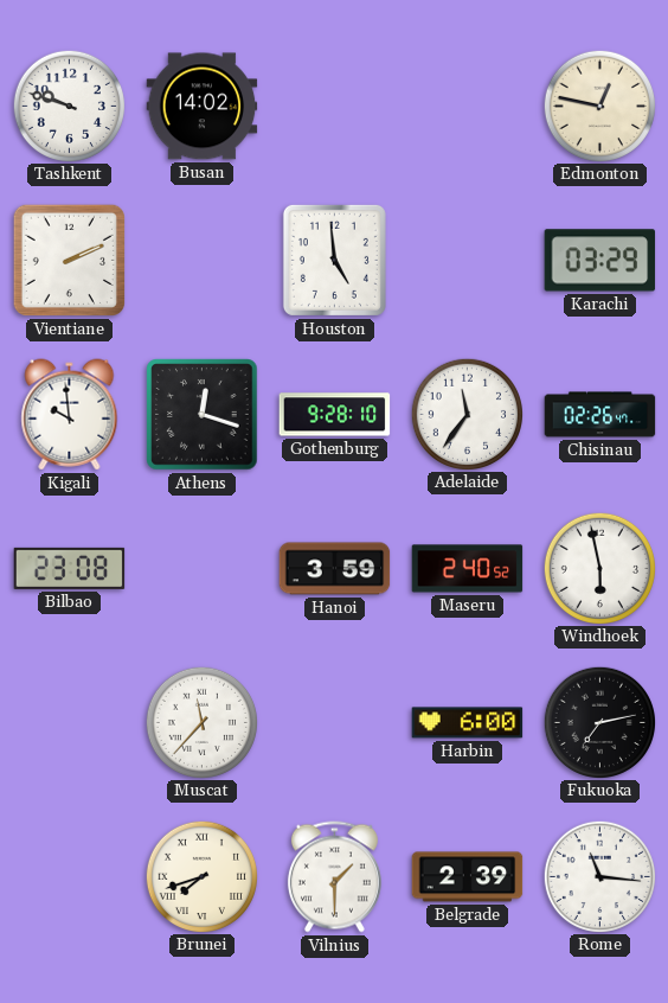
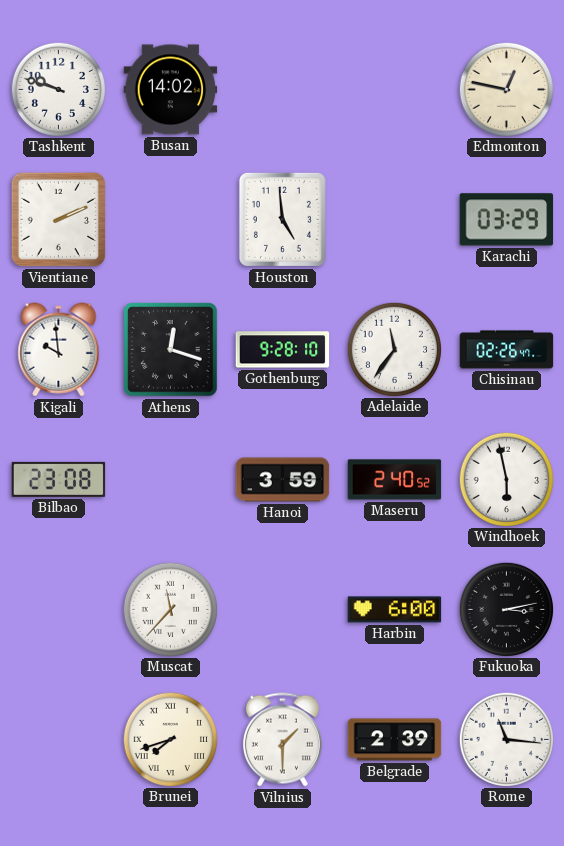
Fukuoka: 7:13 -> 3:13
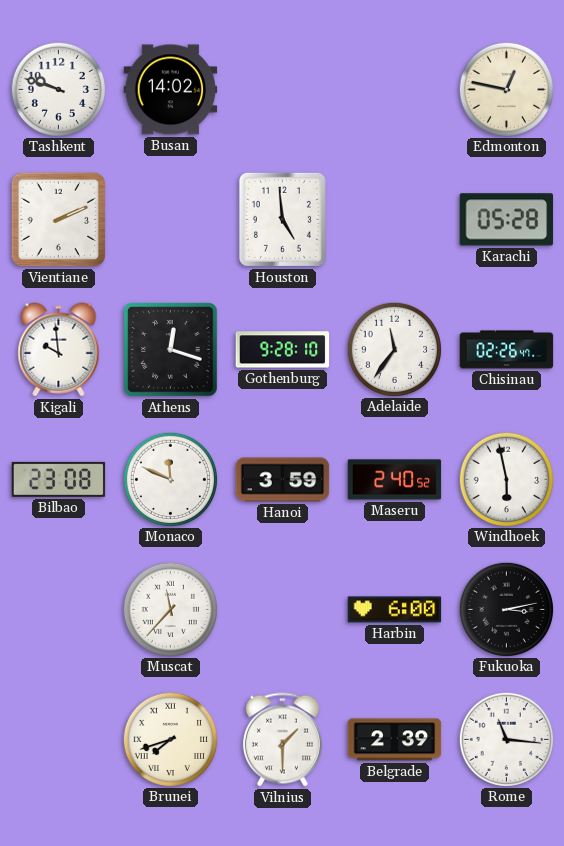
Karachi: 03:29 -> 05:28
Monaco: none -> 11:49
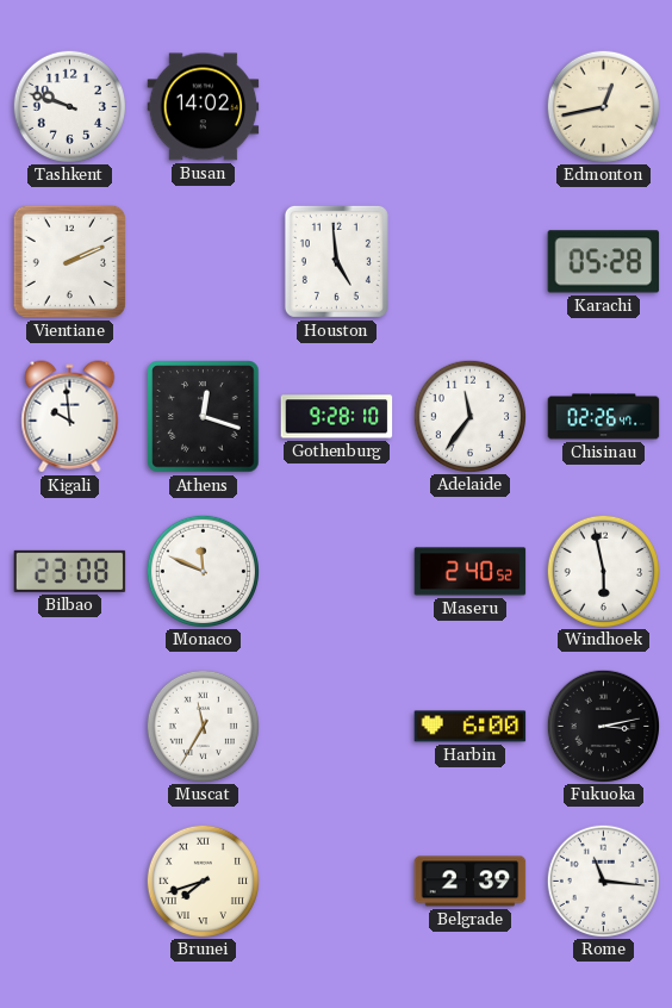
Edmonton: 12:47 -> 12:43
Hanoi: 3:59 -> none
Muscat: 11:37 -> 11:35
Vilnius: 1:30 -> none
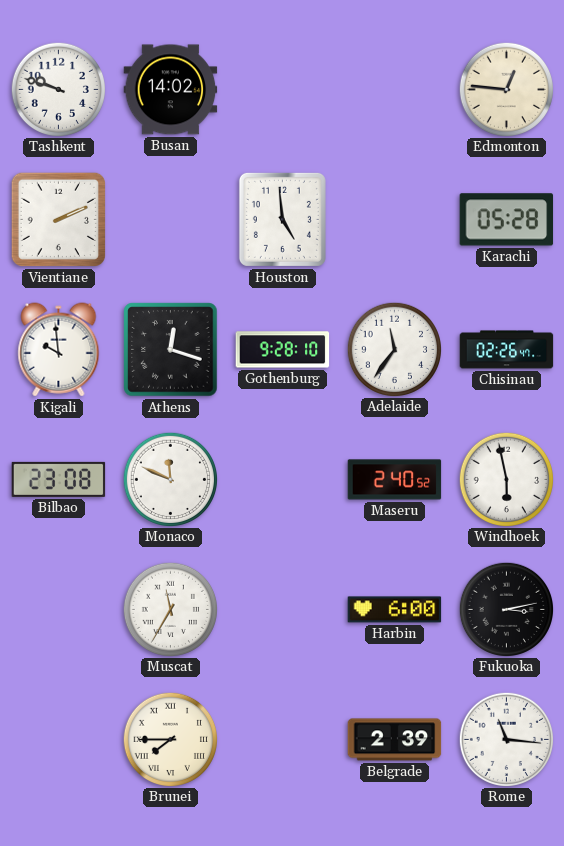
Edmonton: 12:43 -> 12:46
Brunei: 7:42 -> 7:45
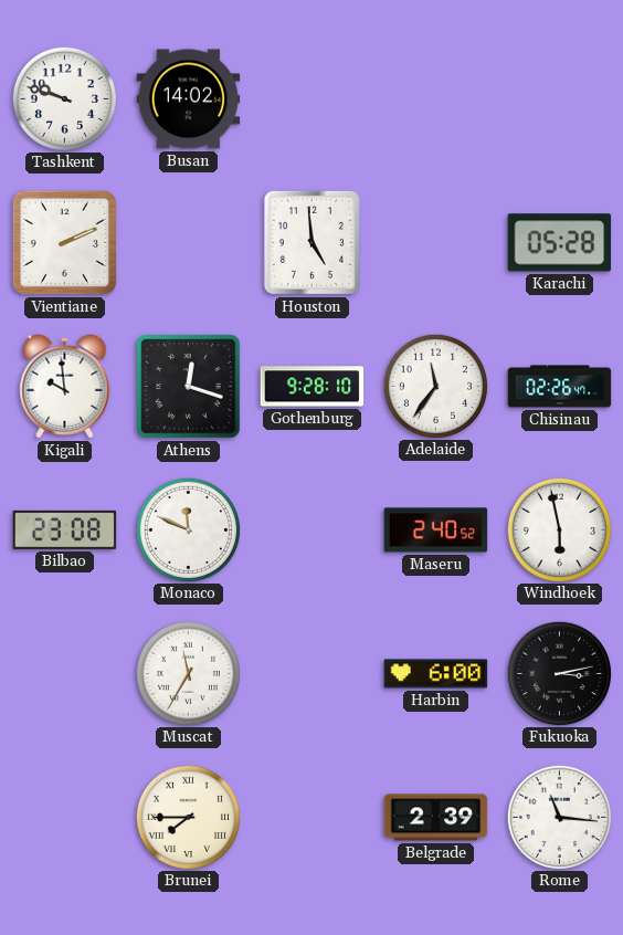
Edmonton: 12:46 -> none
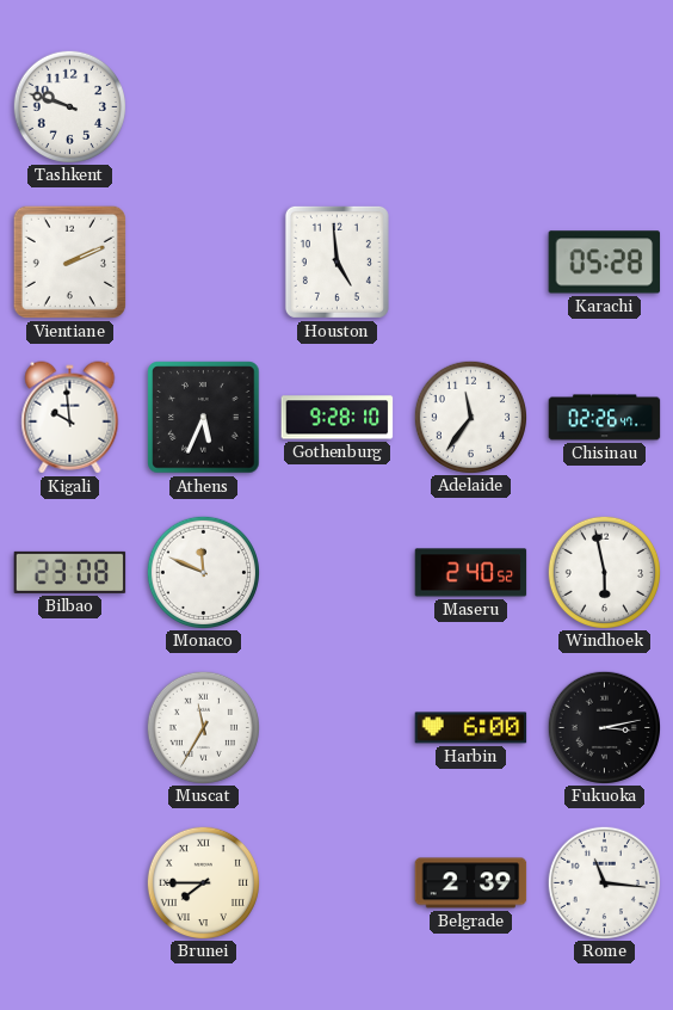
Busan: 14:02 -> none
Athens: 12:18 -> 5:34
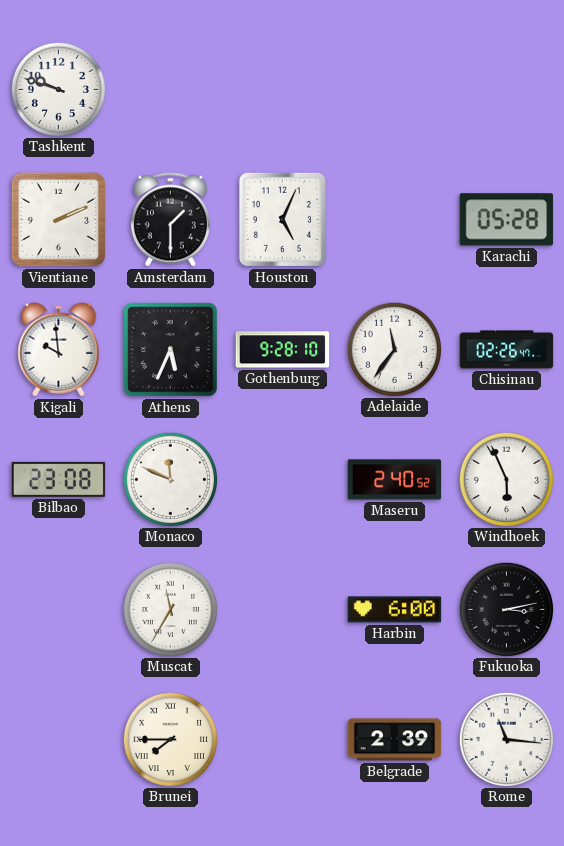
Amsterdam: none -> 1:30
Houston: 4:59 -> 5:04
Windhoek: 5:58 -> 5:56
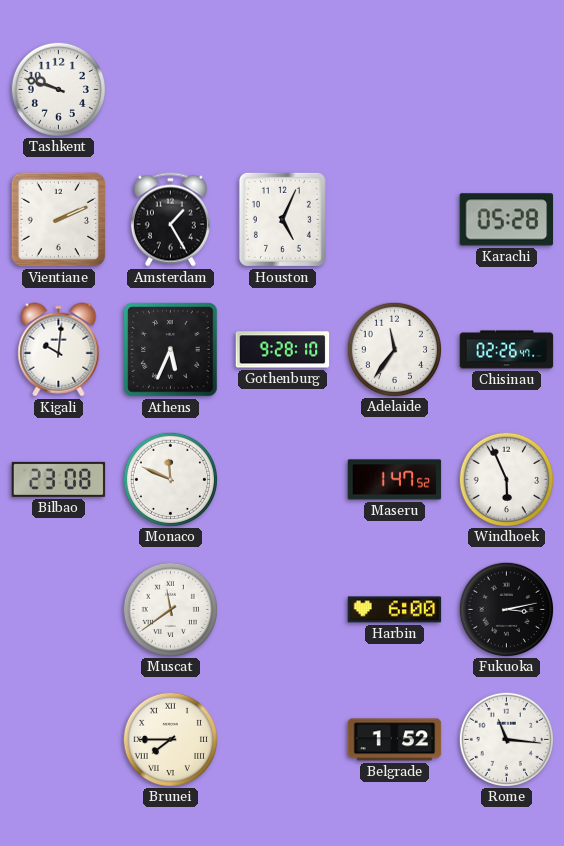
Amsterdam: 1:30 -> 1:25
Kigali: 9:59 -> 10:01
Maseru: 2:40 -> 1:47
Muscat: 11:35 -> 11:39
Belgrade: 2:39 -> 1:52
